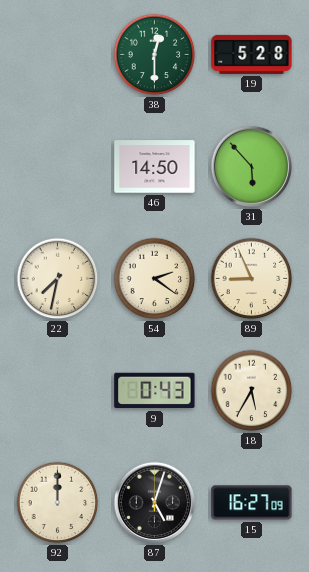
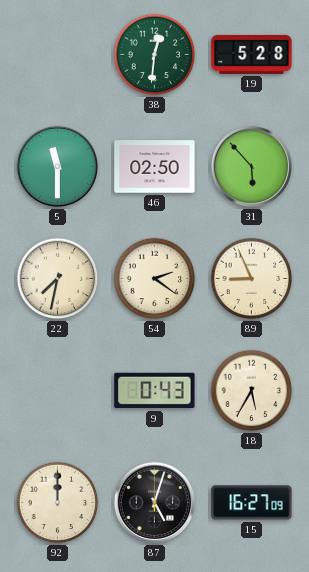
38: 12:30 -> 12:31
5: none -> 11:30
46: 14:50 -> 02:50
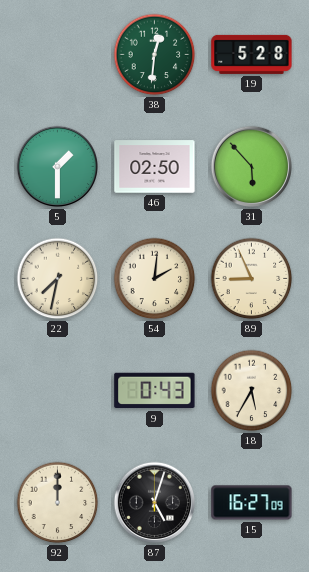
5: 11:30 -> 1:30
54: 2:21 -> 2:01
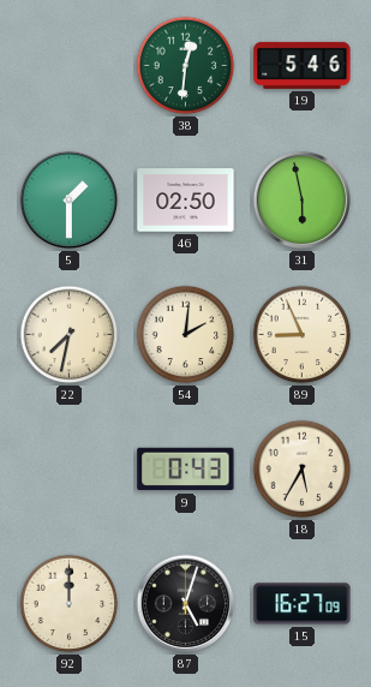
19: 5:28 -> 5:46
31: 5:53 -> 5:58
